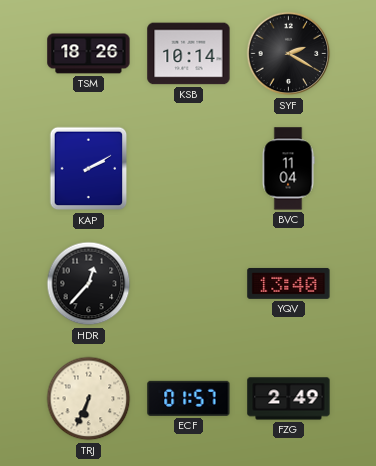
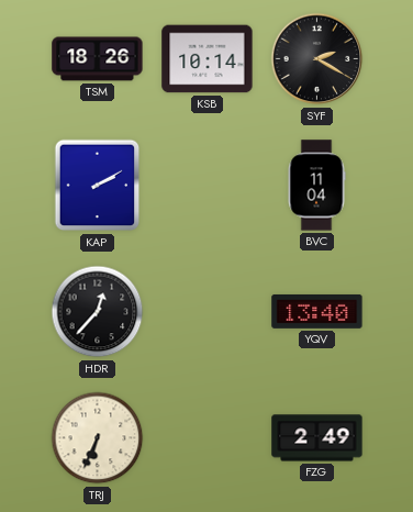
ECF: 01:57 -> none
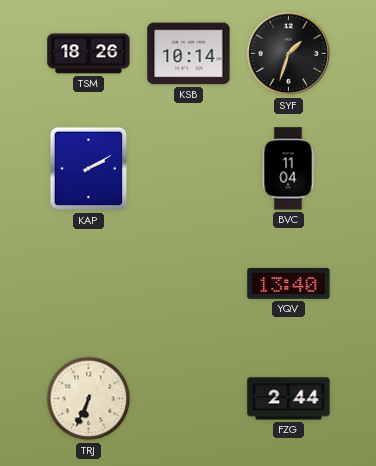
SYF: 2:20 -> 1:33
HDR: 12:37 -> none
FZG: 2:49 -> 2:44
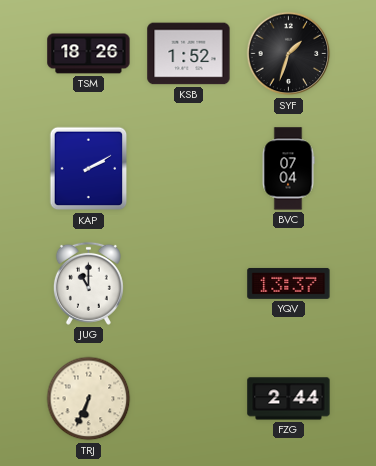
KSB: 10:14 -> 1:52
BVC: 11:04 -> 07:04
JUG: none -> 11:00
YQV: 13:40 -> 13:37
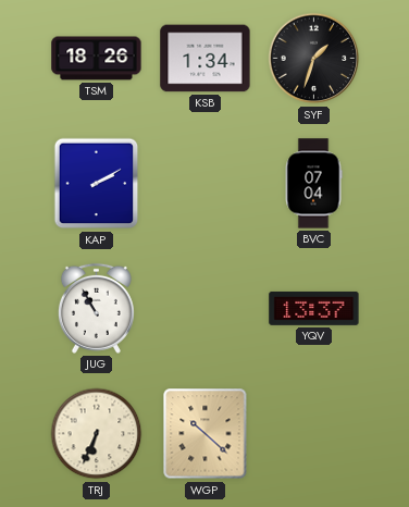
KSB: 1:52 -> 1:34
JUG: 11:00 -> 10:55
WGP: none -> 10:22
FZG: 2:44 -> none
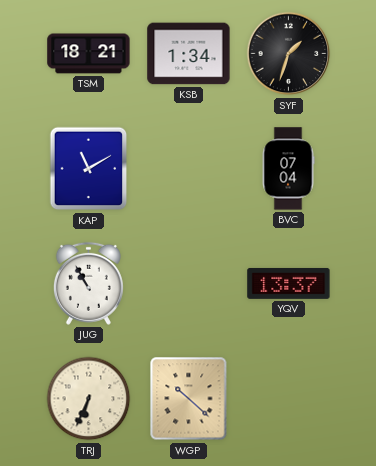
TSM: 18:26 -> 18:21
KAP: 2:10 -> 11:10
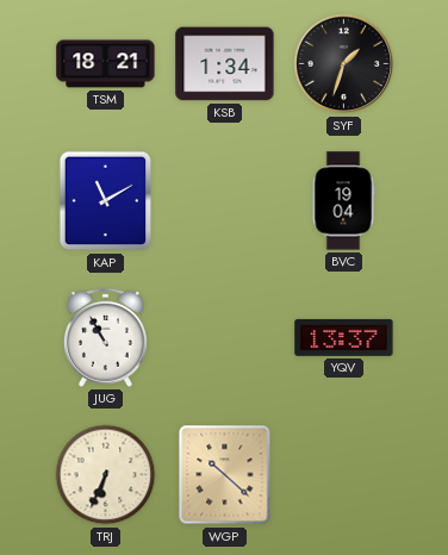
BVC: 07:04 -> 19:04
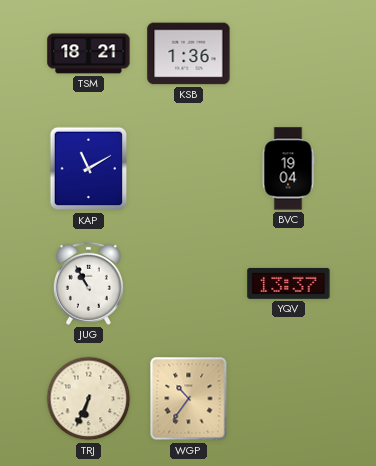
KSB: 1:34 -> 1:36
SYF: 1:33 -> none
WGP: 10:22 -> 10:36
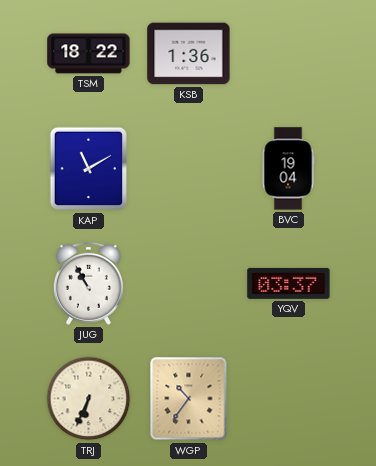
TSM: 18:21 -> 18:22
YQV: 13:37 -> 03:37
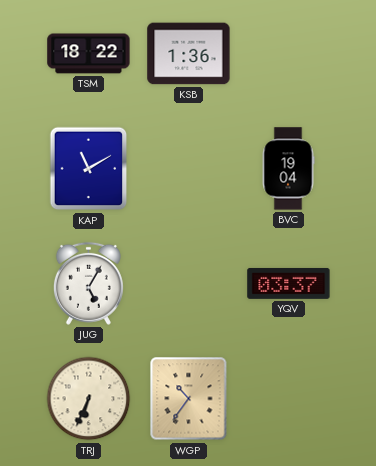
JUG: 10:55 -> 5:05
